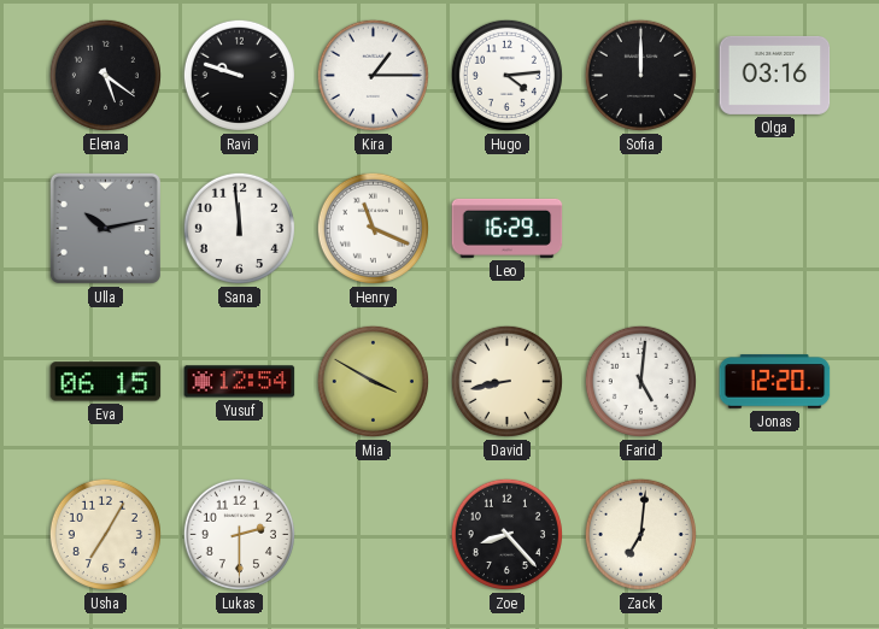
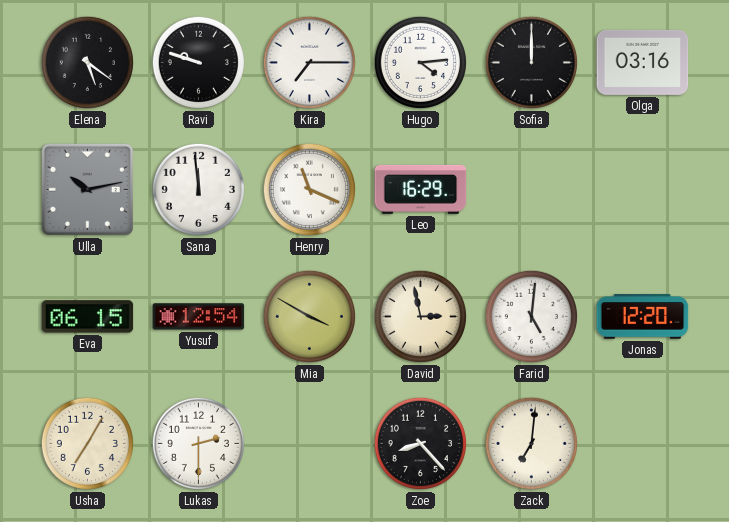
Kira: 1:15 -> 7:15
David: 8:43 -> 2:58
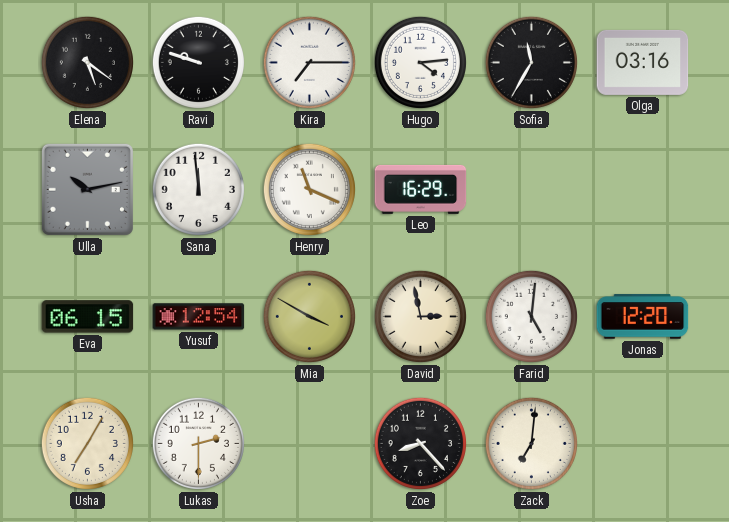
Sofia: 12:00 -> 11:35
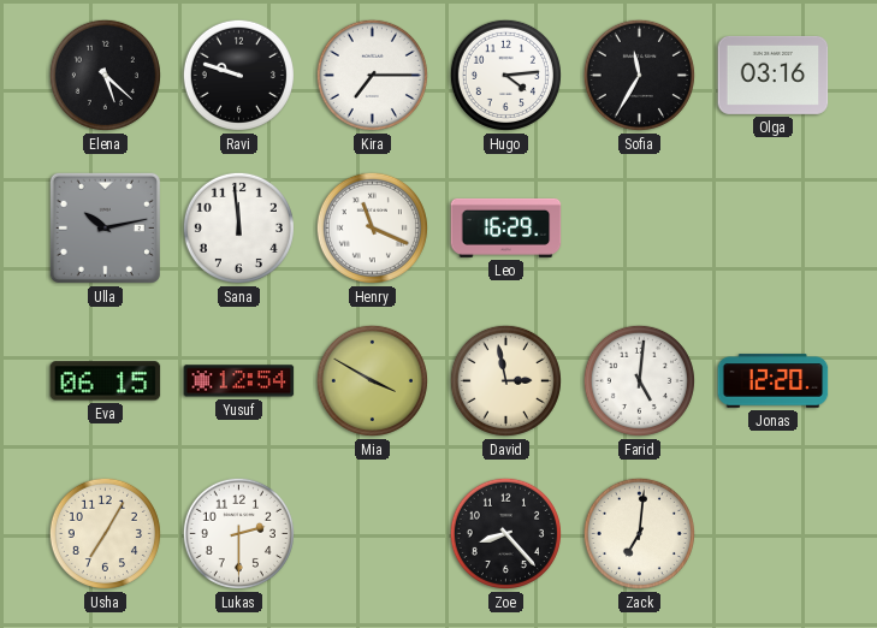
Elena: 5:21 -> 5:22
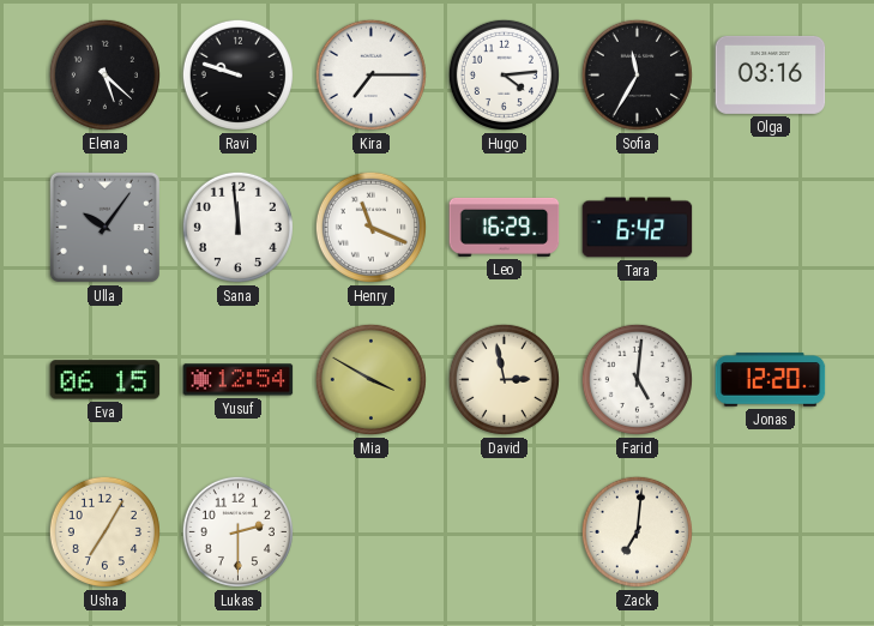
Ulla: 10:13 -> 10:06
Tara: none -> 6:42
Zoe: 8:23 -> none
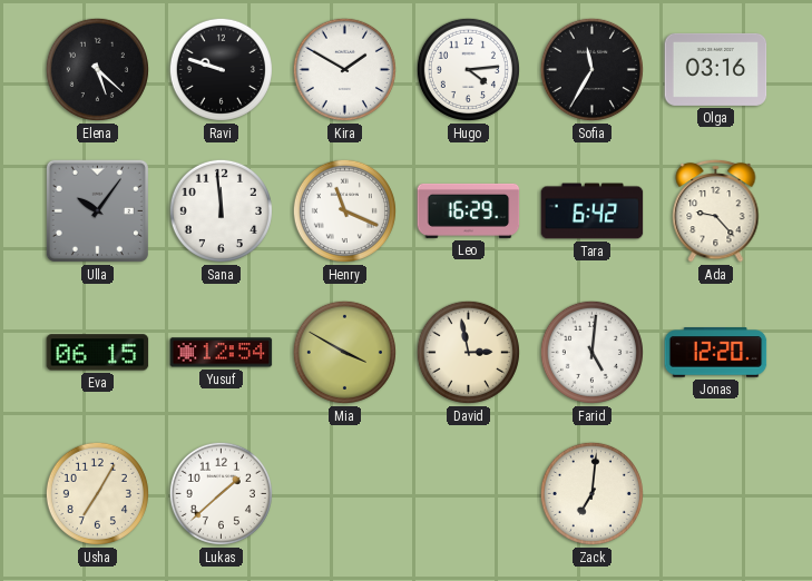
Kira: 7:15 -> 1:50
Ada: none -> 9:23
Lukas: 2:30 -> 1:38
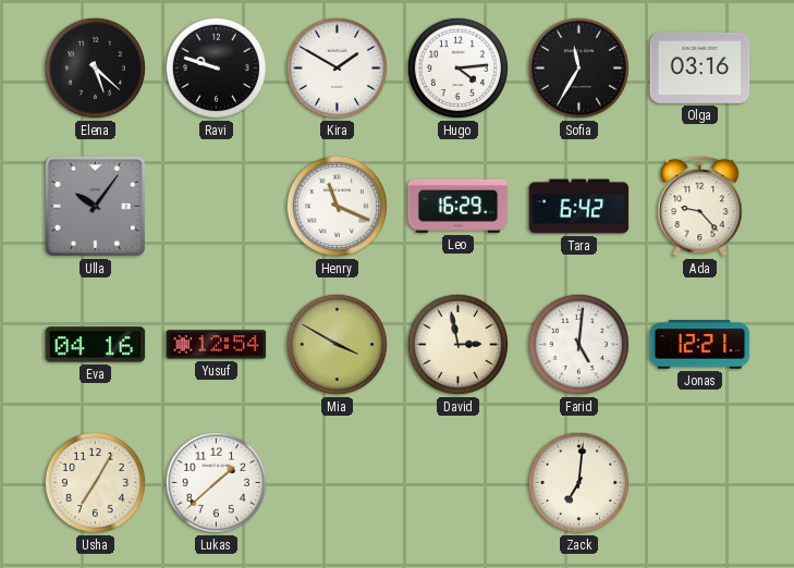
Sana: 11:59 -> none
Eva: 06:15 -> 04:16
Jonas: 12:20 -> 12:21
